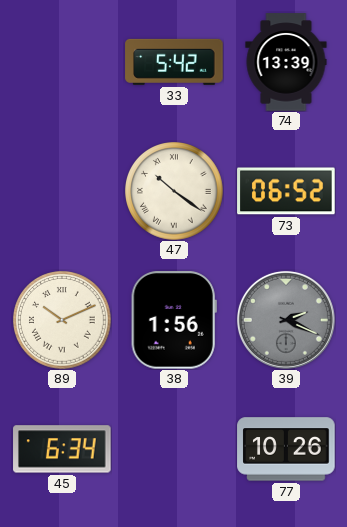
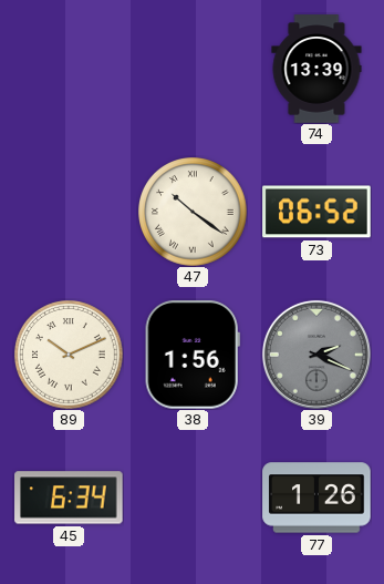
33: 5:42 -> none
77: 10:26 -> 1:26
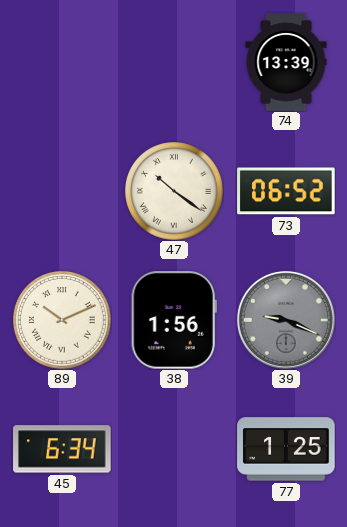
39: 2:19 -> 9:19
77: 1:26 -> 1:25
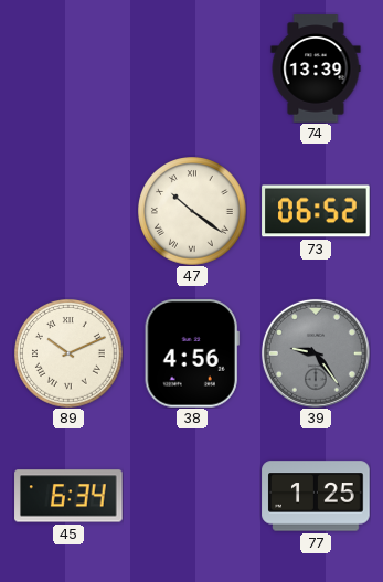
38: 1:56 -> 4:56
39: 9:19 -> 9:24
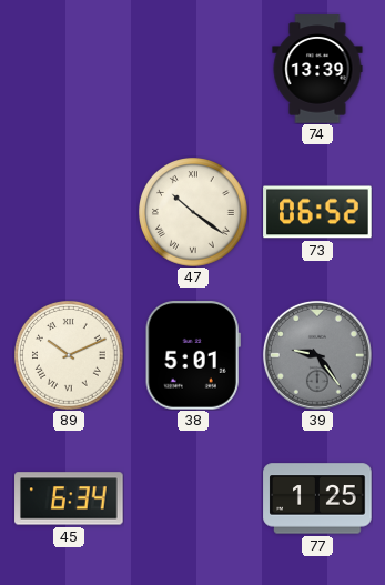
38: 4:56 -> 5:01
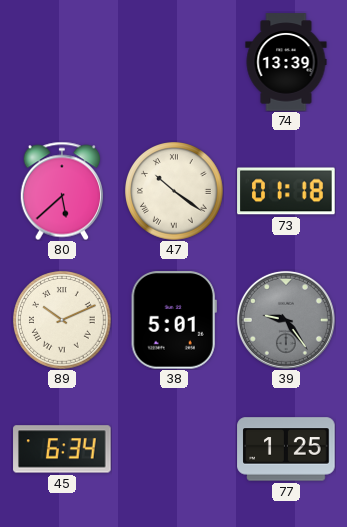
80: none -> 5:38
73: 06:52 -> 01:18
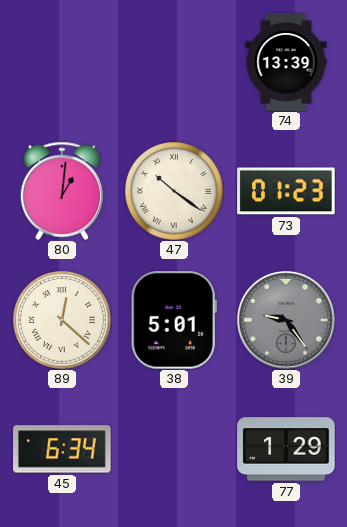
80: 5:38 -> 1:01
73: 01:18 -> 01:23
89: 10:11 -> 12:22
77: 1:25 -> 1:29
